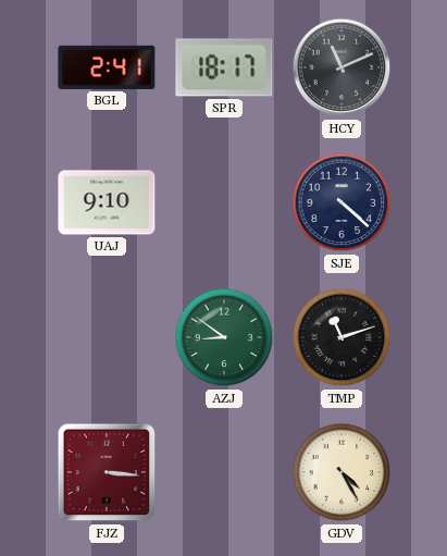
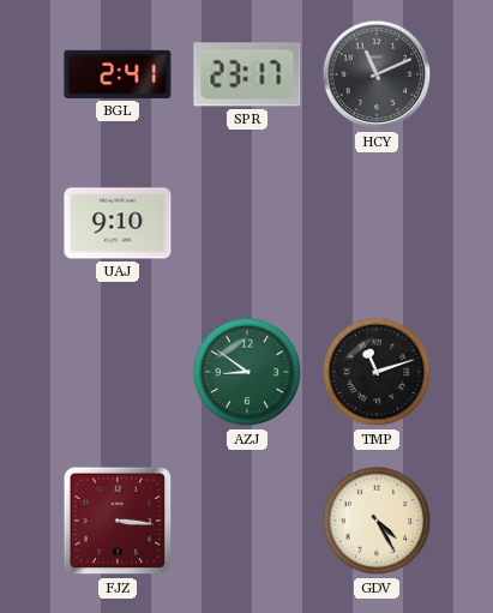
SPR: 18:17 -> 23:17
SJE: 4:22 -> none
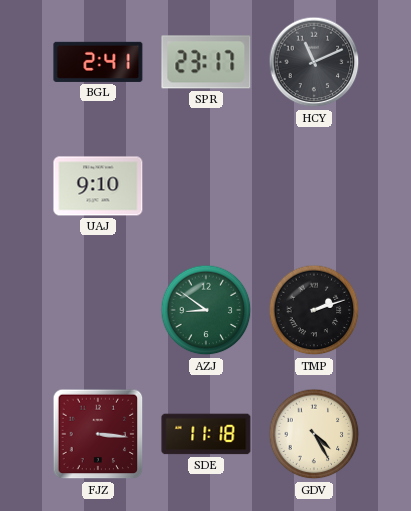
TMP: 11:12 -> 2:12
SDE: none -> 11:18
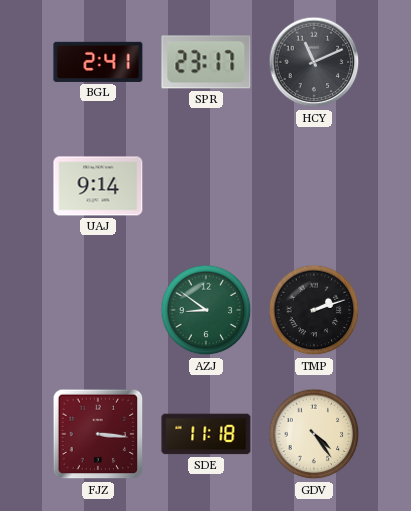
UAJ: 9:10 -> 9:14
GDV: 4:25 -> 4:24
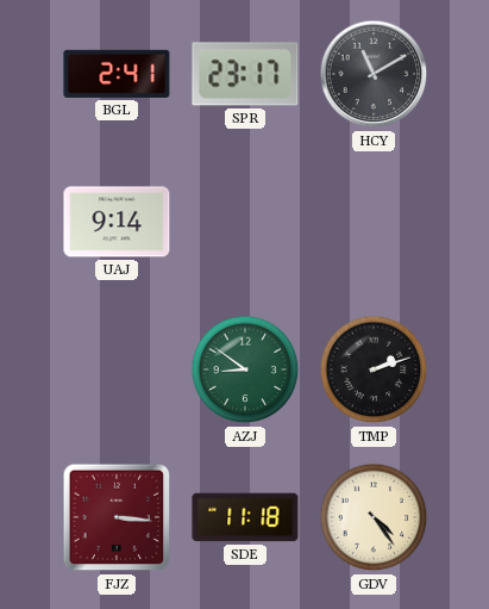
HCY: 11:11 -> 11:10
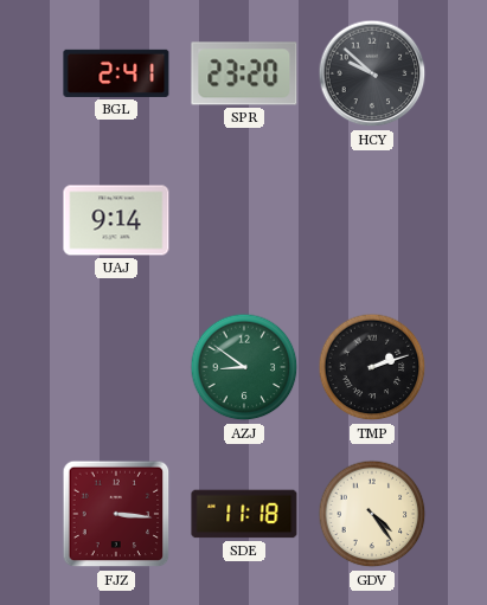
SPR: 23:17 -> 23:20
HCY: 11:10 -> 9:52
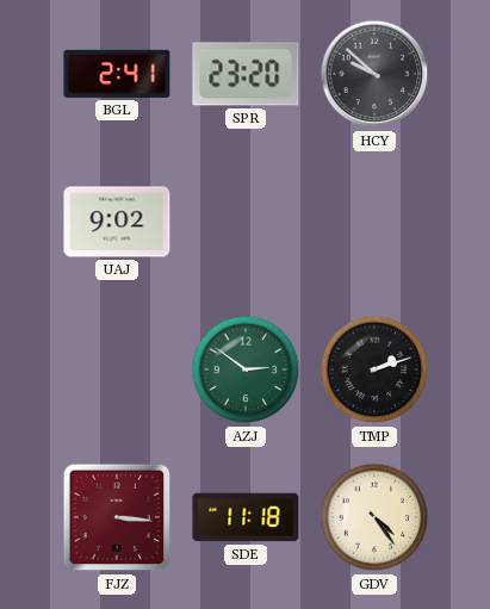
UAJ: 9:14 -> 9:02
AZJ: 8:51 -> 2:51
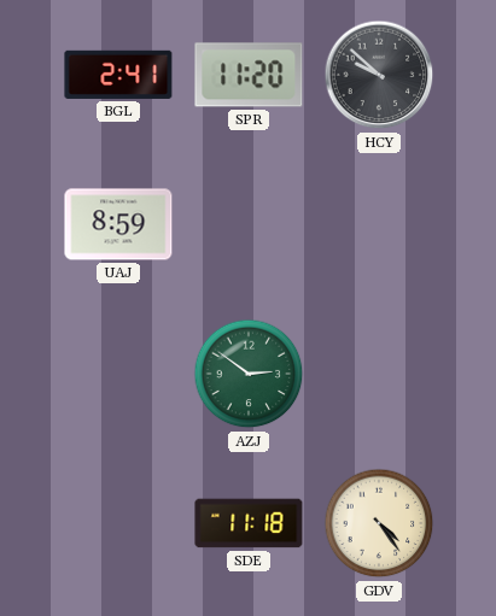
SPR: 23:20 -> 11:20
UAJ: 9:02 -> 8:59
TMP: 2:12 -> none
FJZ: 3:16 -> none
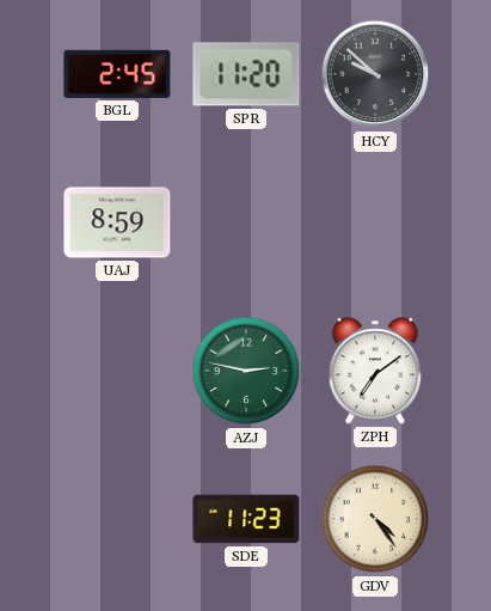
BGL: 2:41 -> 2:45
AZJ: 2:51 -> 2:47
ZPH: none -> 7:09
SDE: 11:18 -> 11:23
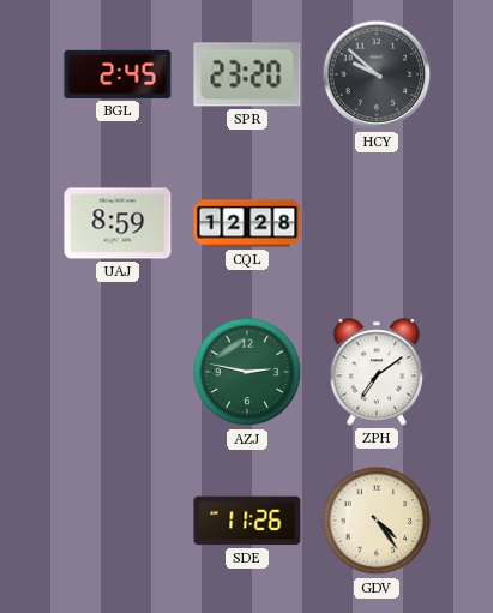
SPR: 11:20 -> 23:20
CQL: none -> 12:28
SDE: 11:23 -> 11:26
